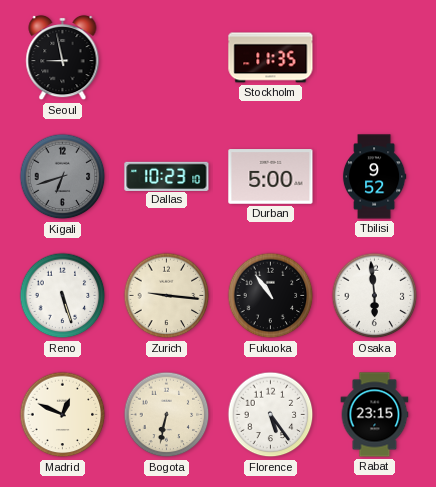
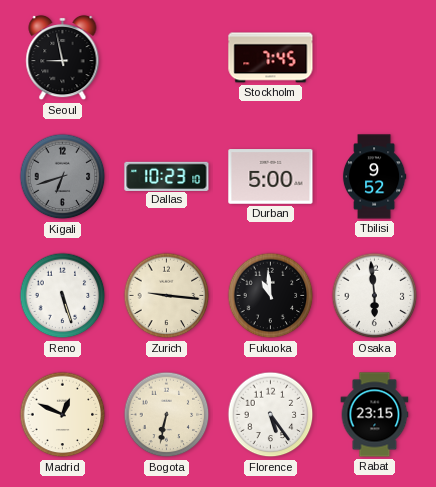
Stockholm: 11:35 -> 7:45
Fukuoka: 10:54 -> 10:59
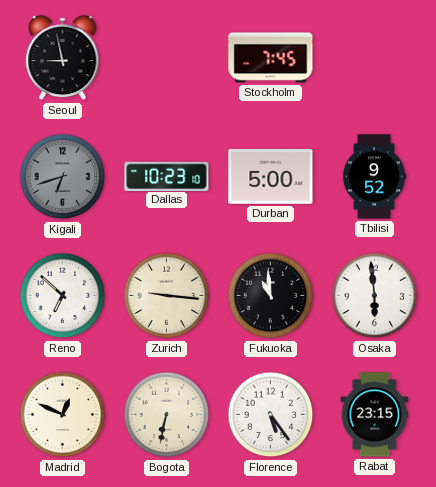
Reno: 5:27 -> 6:52
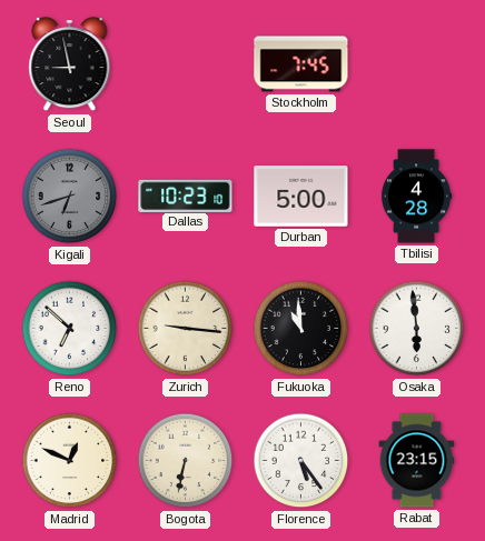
Tbilisi: 9:52 -> 4:28
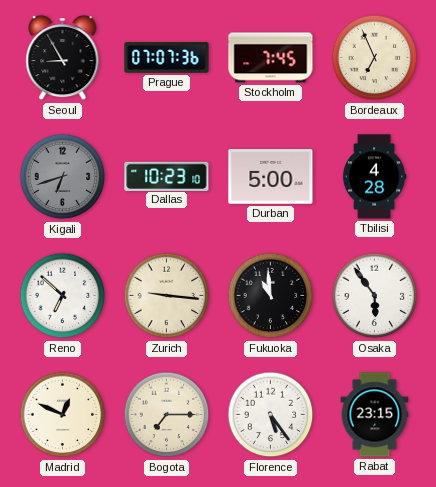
Seoul: 8:58 -> 8:55
Prague: none -> 07:07
Bordeaux: none -> 6:56
Osaka: 5:59 -> 5:54
Bogota: 6:32 -> 7:15
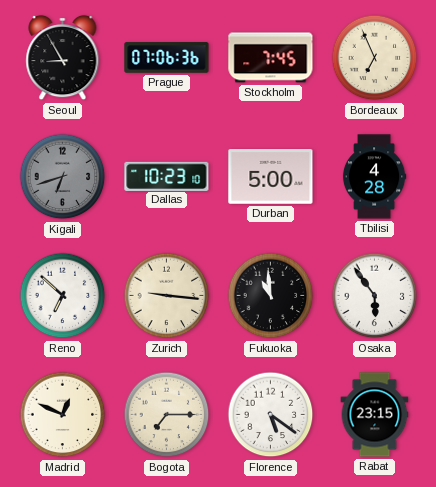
Prague: 07:07 -> 07:06
Florence: 5:24 -> 5:21
